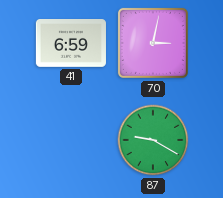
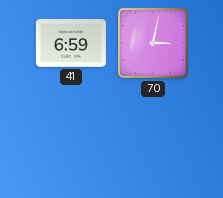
87: 9:20 -> none
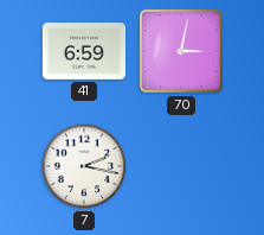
7: none -> 2:17
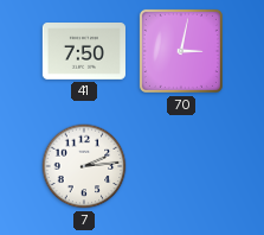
41: 6:59 -> 7:50
7: 2:17 -> 2:14
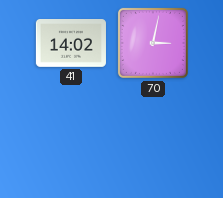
41: 7:50 -> 14:02
7: 2:14 -> none
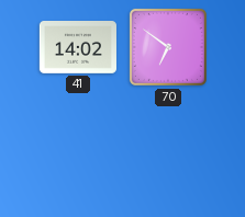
70: 3:02 -> 6:51
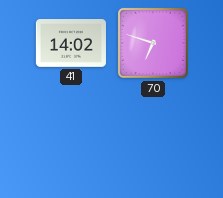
70: 6:51 -> 6:48
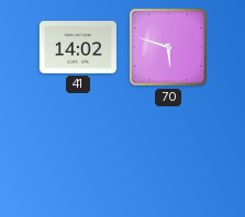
70: 6:48 -> 5:48
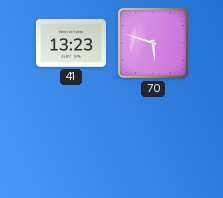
41: 14:02 -> 13:23
